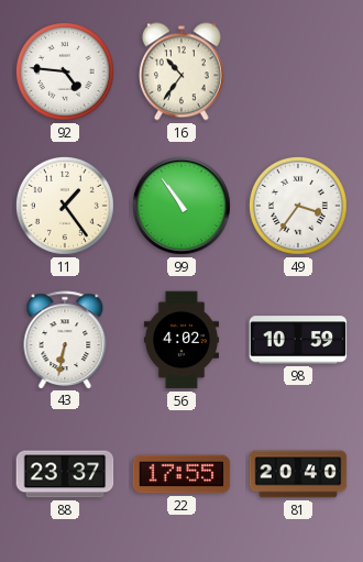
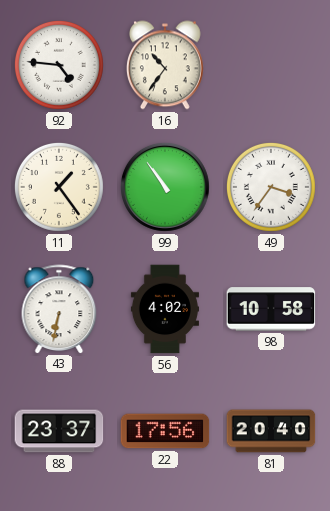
98: 10:59 -> 10:58
22: 17:55 -> 17:56
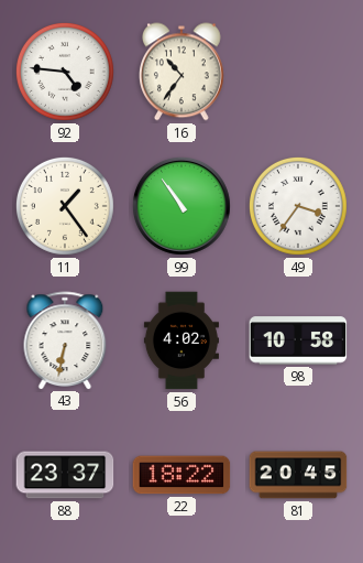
22: 17:56 -> 18:22
81: 20:40 -> 20:45
